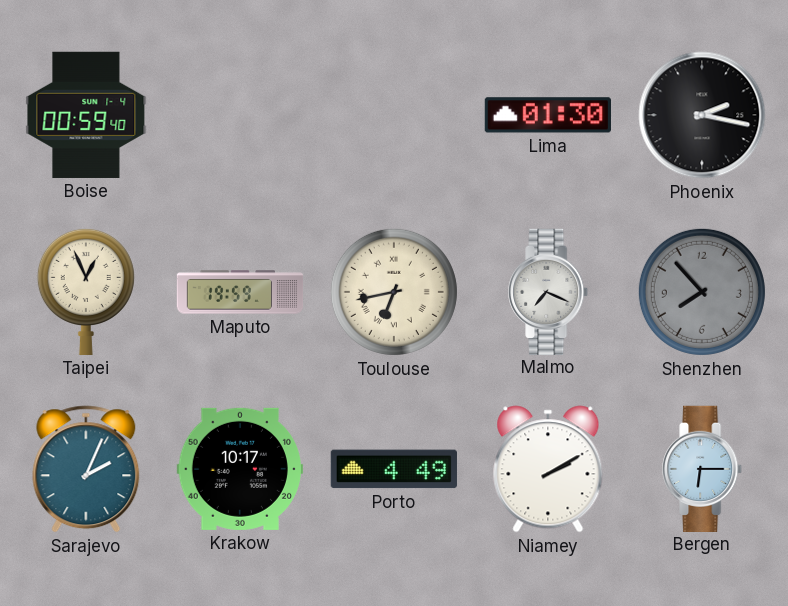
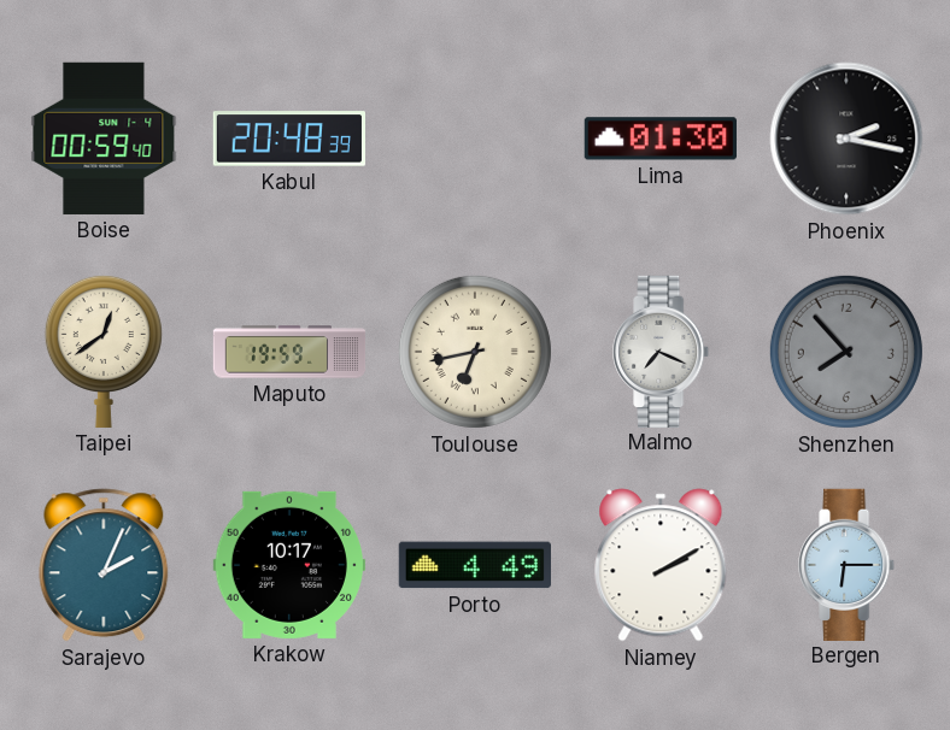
Kabul: none -> 20:48
Taipei: 12:56 -> 12:39
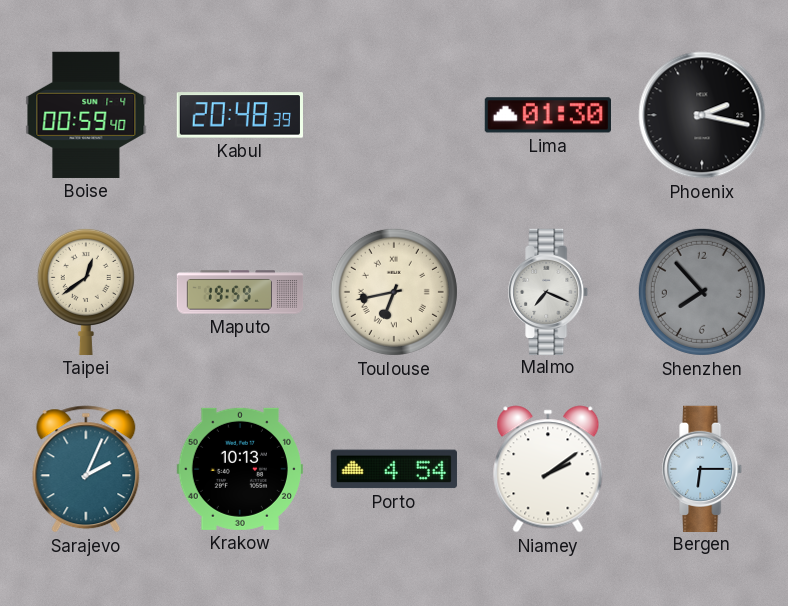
Krakow: 10:17 -> 10:13
Porto: 4:49 -> 4:54
Niamey: 2:10 -> 2:09
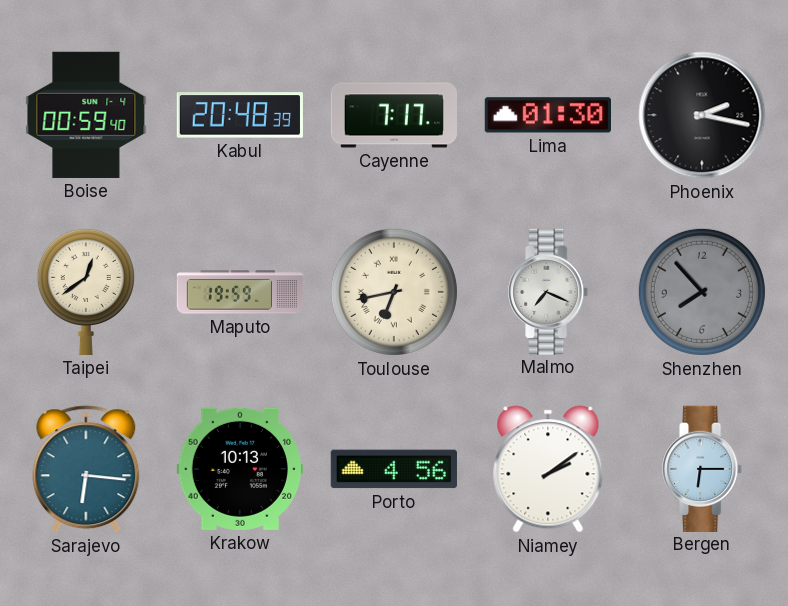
Cayenne: none -> 7:17
Sarajevo: 2:04 -> 6:16
Porto: 4:54 -> 4:56
